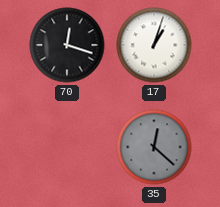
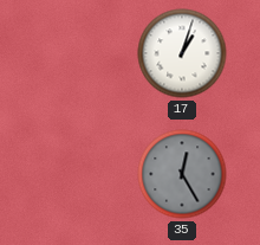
70: 12:18 -> none
35: 12:22 -> 12:25
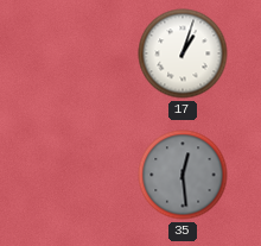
35: 12:25 -> 12:29
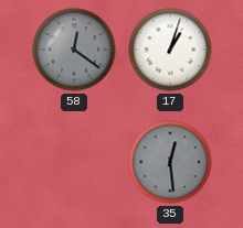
58: none -> 12:21
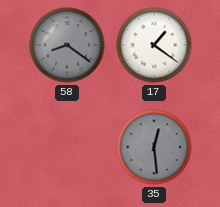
58: 12:21 -> 8:21
17: 1:03 -> 1:21
